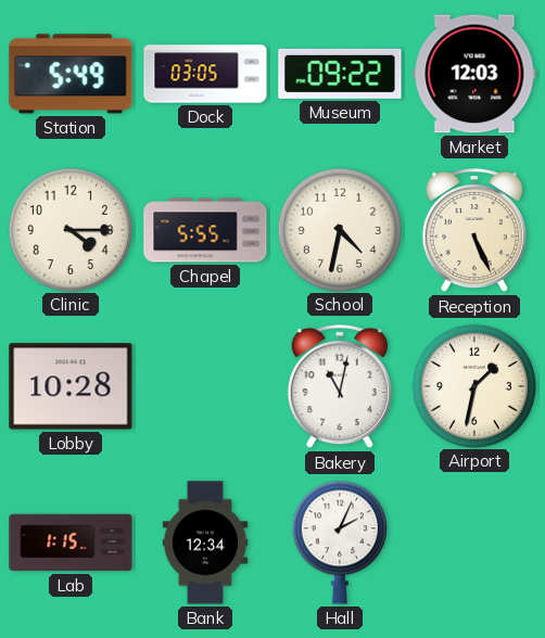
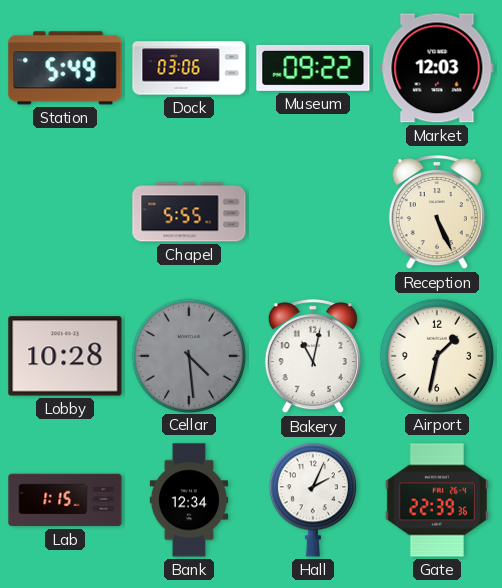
Dock: 03:05 -> 03:06
Clinic: 4:15 -> none
School: 4:32 -> none
Cellar: none -> 4:29
Gate: none -> 22:39
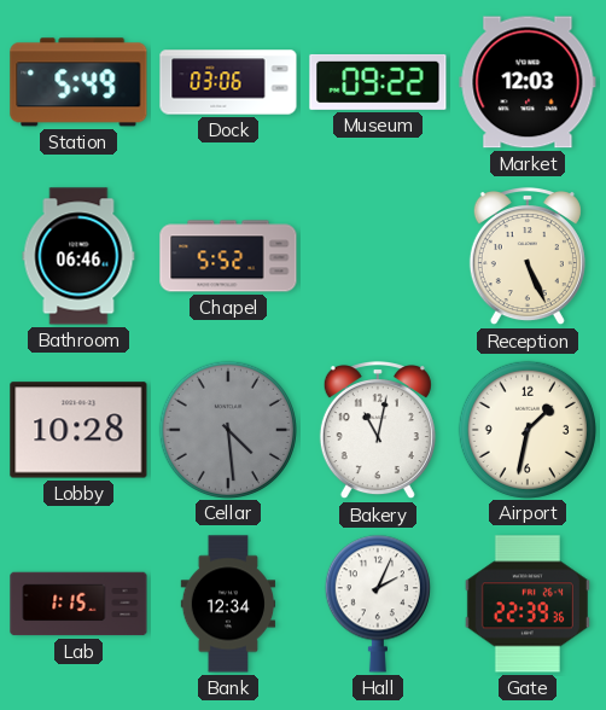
Bathroom: none -> 06:46
Chapel: 5:55 -> 5:52
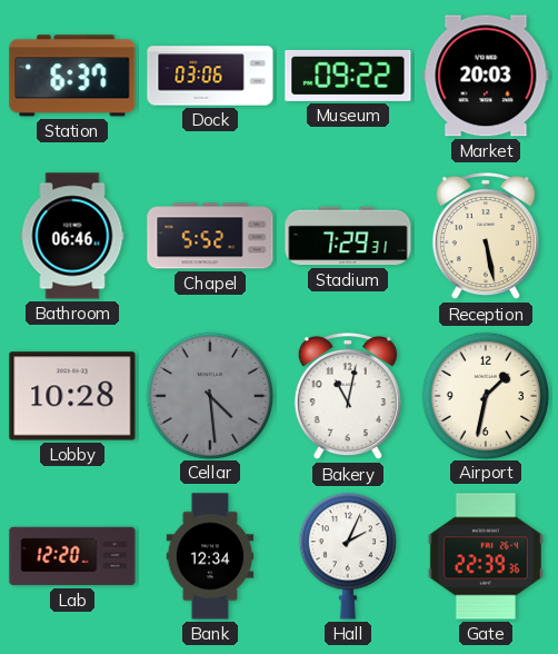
Station: 5:49 -> 6:37
Market: 12:03 -> 20:03
Stadium: none -> 7:29
Reception: 5:26 -> 5:28
Lab: 1:15 -> 12:20
